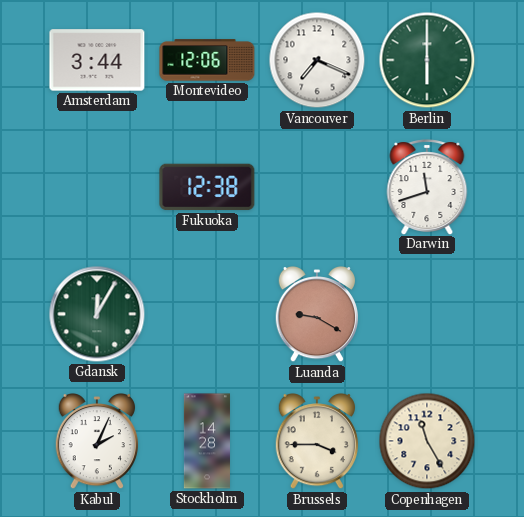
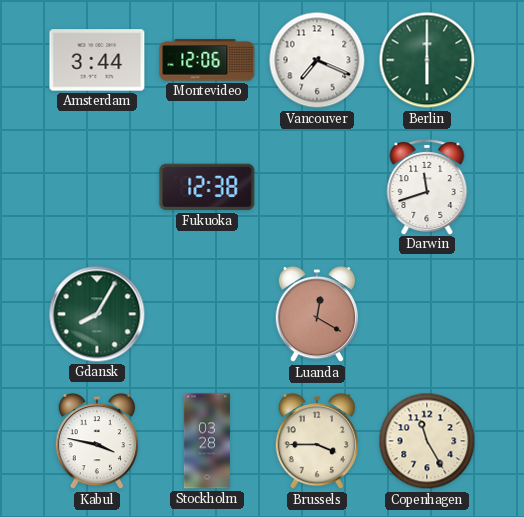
Gdansk: 12:05 -> 8:05
Luanda: 9:20 -> 12:20
Kabul: 2:04 -> 3:47
Stockholm: 14:28 -> 03:28
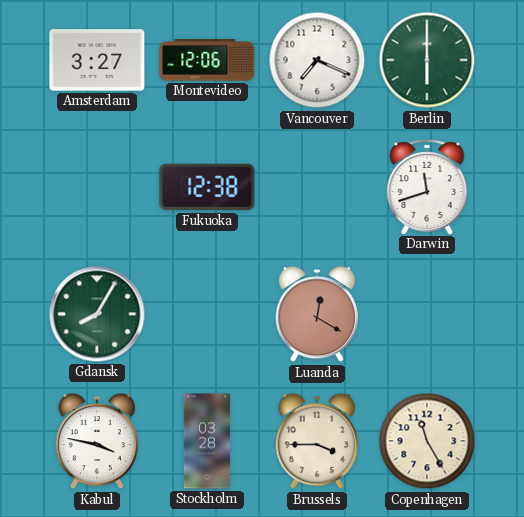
Amsterdam: 3:44 -> 3:27
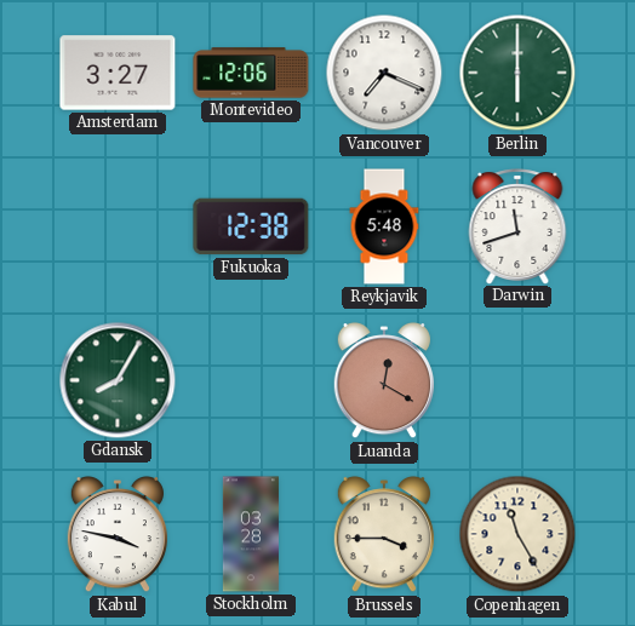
Reykjavik: none -> 5:48
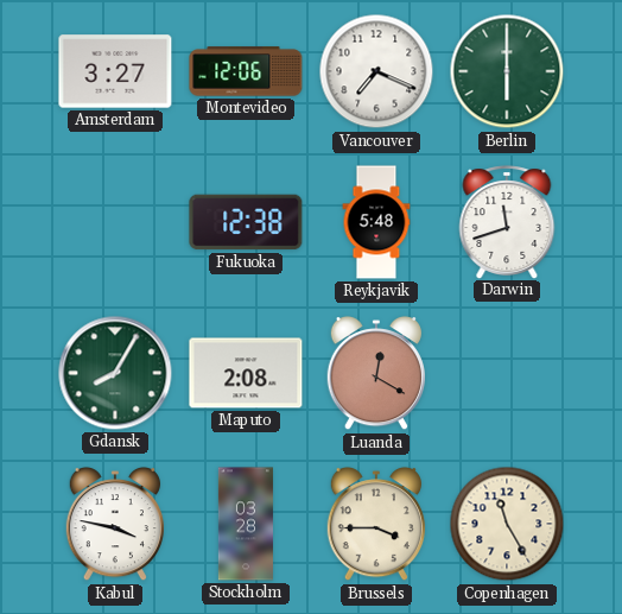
Maputo: none -> 2:08
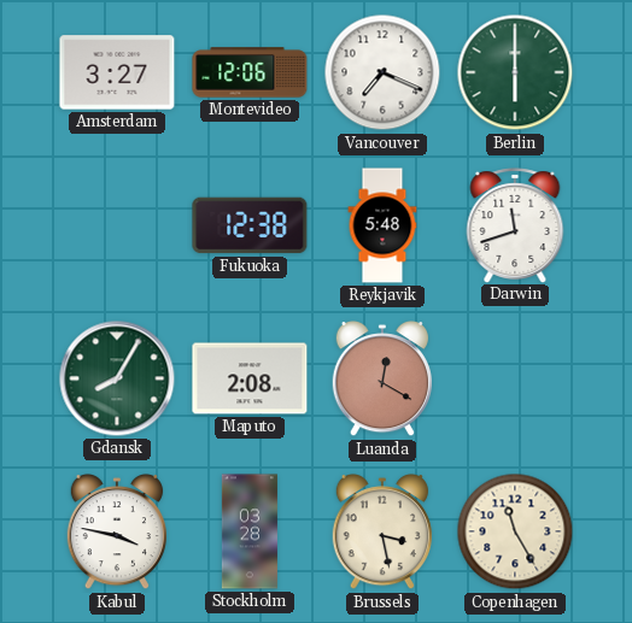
Brussels: 3:45 -> 3:28
